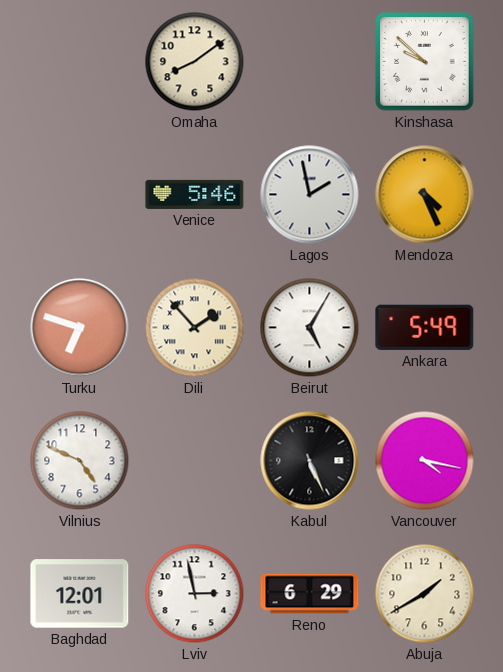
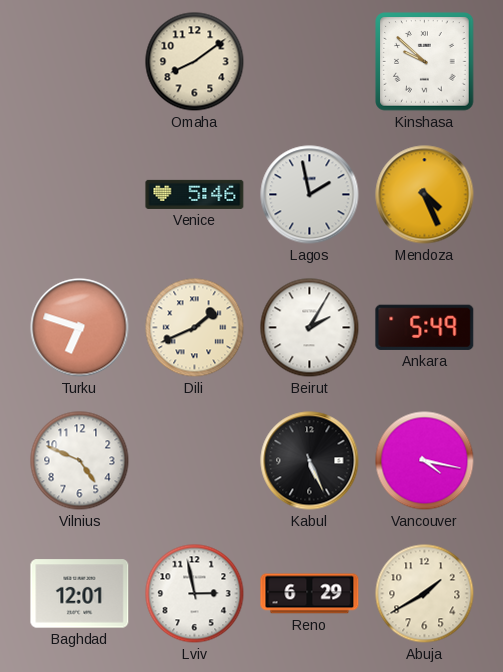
Dili: 1:53 -> 1:41
Beirut: 5:05 -> 2:05
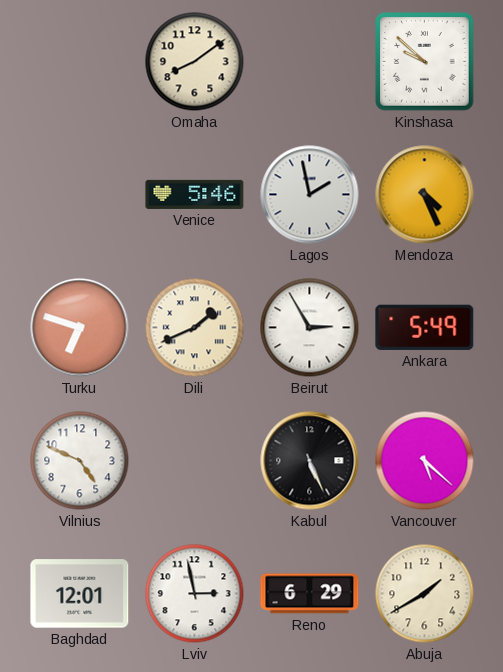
Beirut: 2:05 -> 2:55
Vancouver: 4:17 -> 5:22
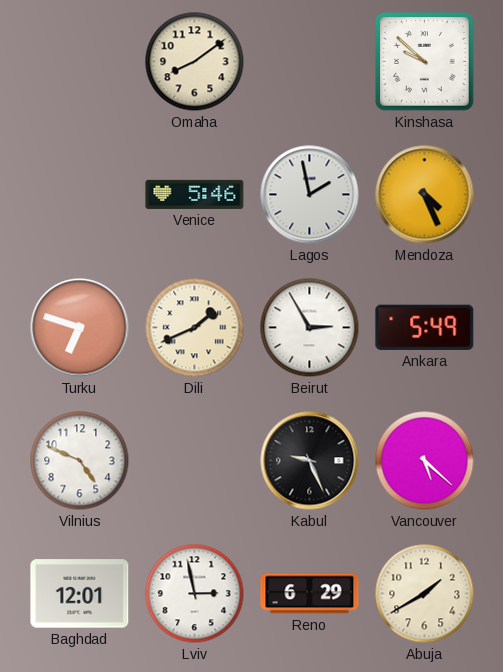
Kabul: 5:26 -> 9:26
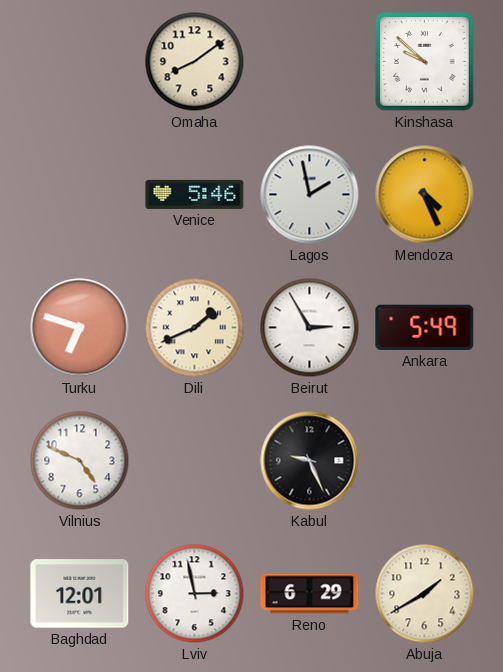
Vancouver: 5:22 -> none
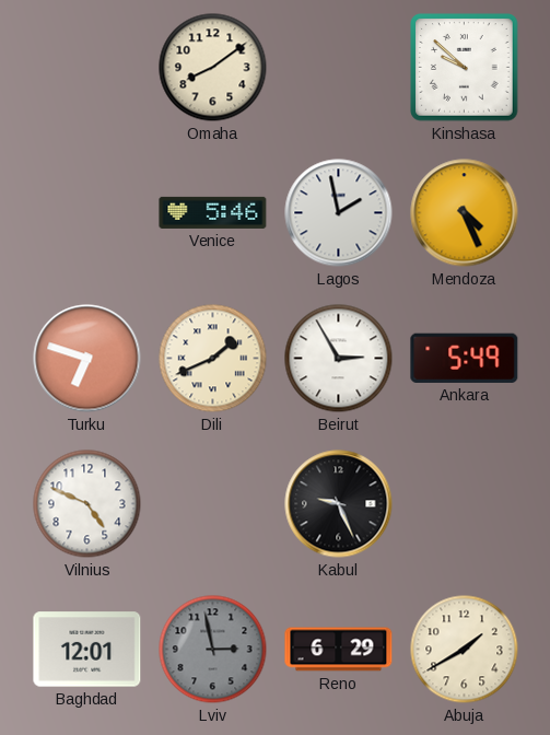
Lviv dial: white -> grey
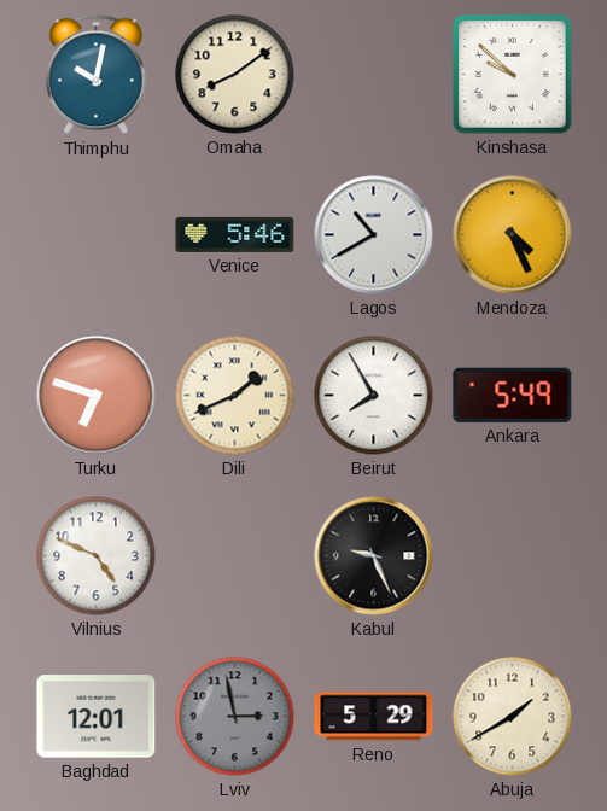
Thimphu: none -> 10:02
Lagos: 1:58 -> 10:40
Beirut: 2:55 -> 7:55
Reno: 6:29 -> 5:29
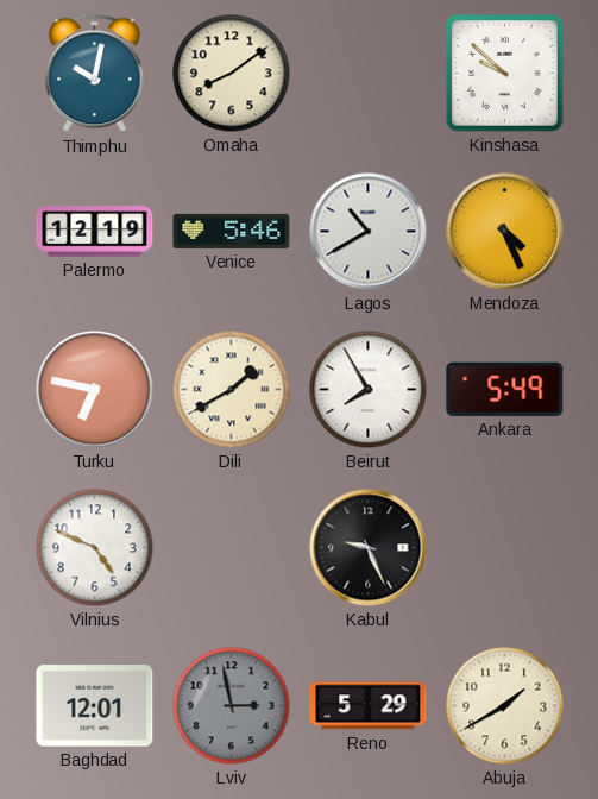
Palermo: none -> 12:19
Turku: 6:48 -> 6:47
Dili: 1:41 -> 1:40
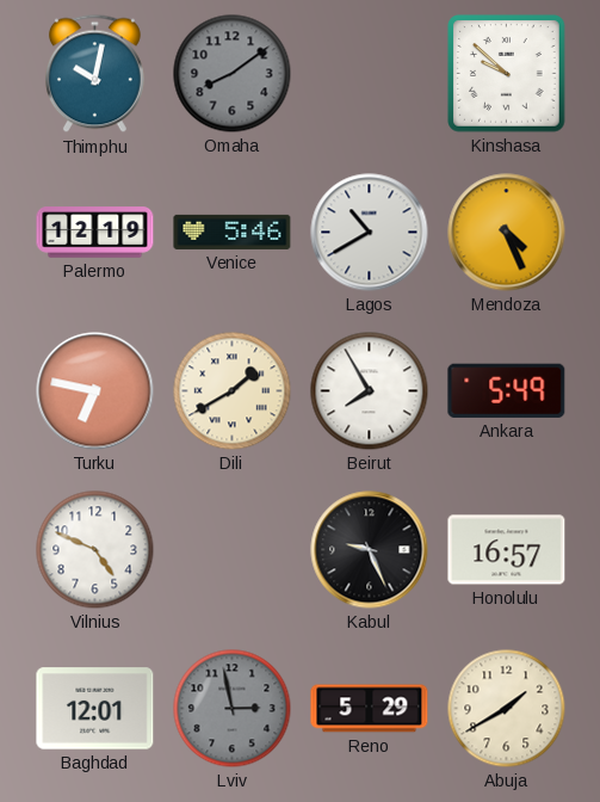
Omaha dial: cream -> grey
Honolulu: none -> 16:57
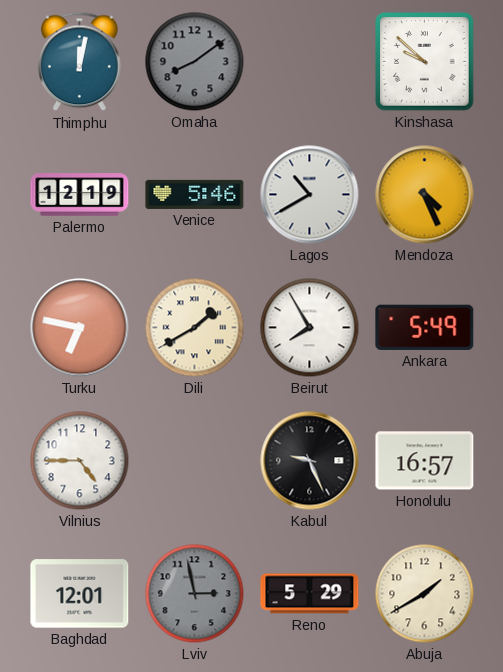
Thimphu: 10:02 -> 12:02
Vilnius: 4:49 -> 4:45
